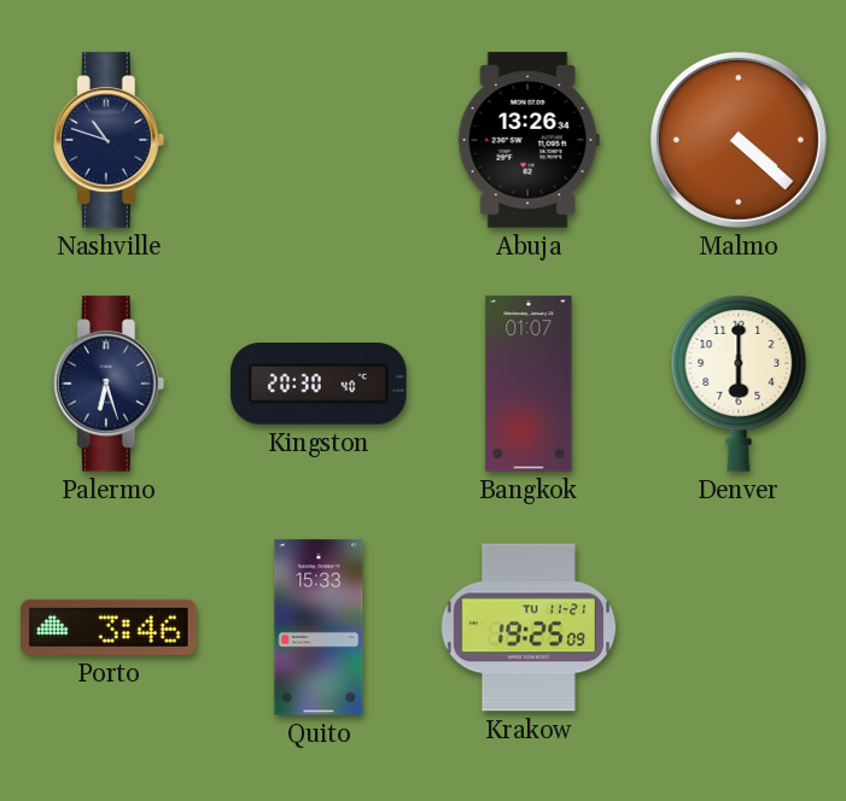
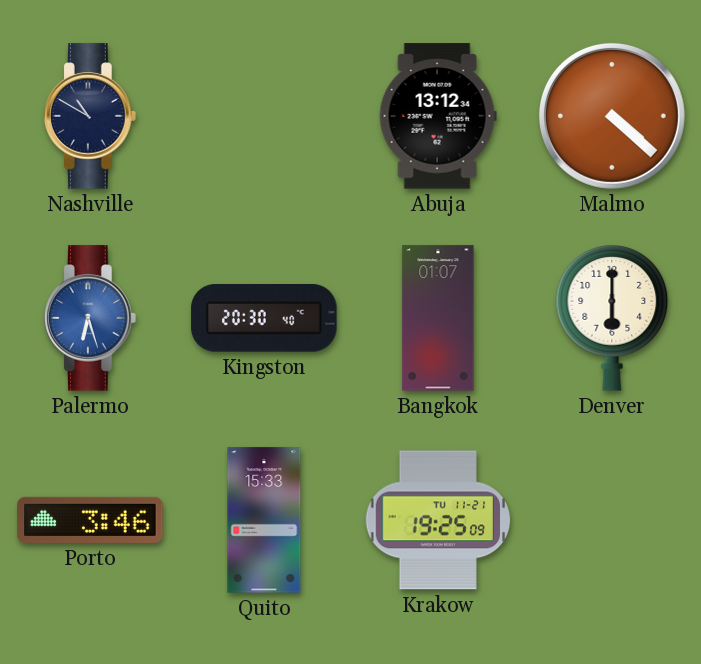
Nashville: 10:48 -> 10:50
Abuja: 13:26 -> 13:12
Palermo dial: navy -> blue
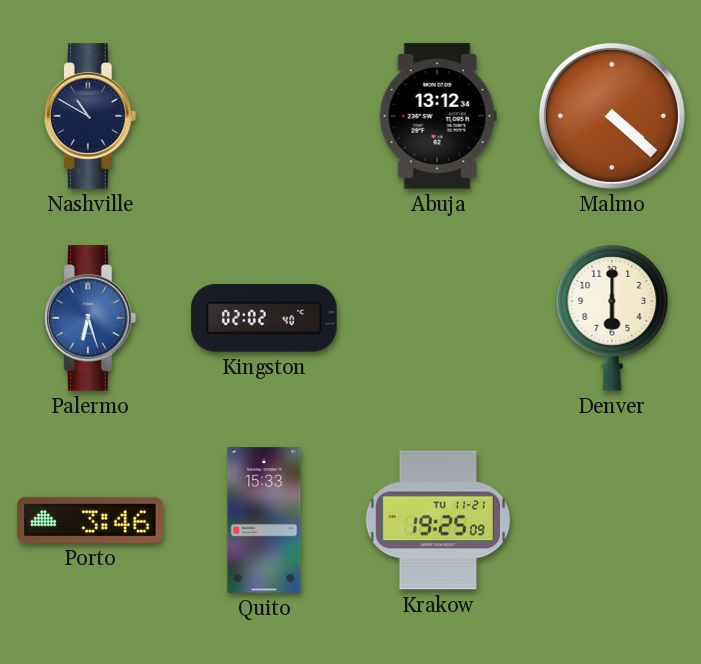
Kingston: 20:30 -> 02:02
Bangkok: 01:07 -> none
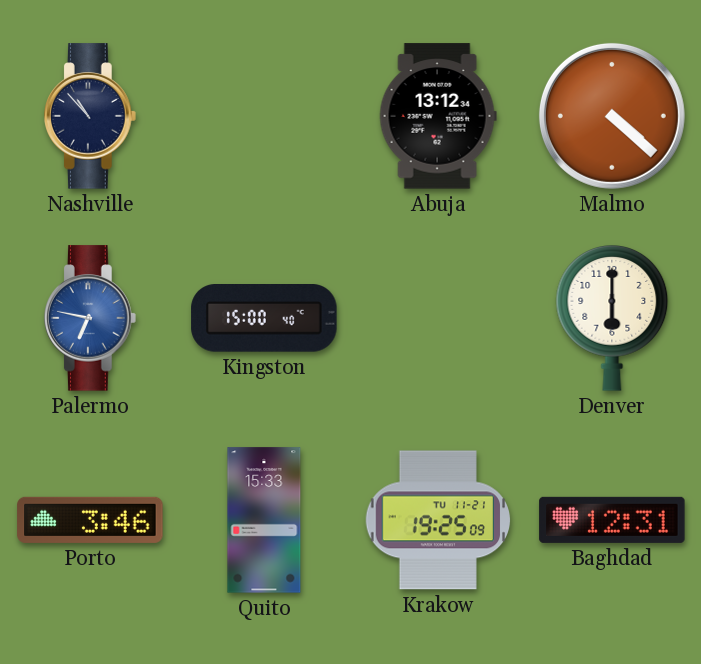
Nashville: 10:50 -> 10:53
Palermo: 6:27 -> 6:47
Kingston: 02:02 -> 15:00
Baghdad: none -> 12:31
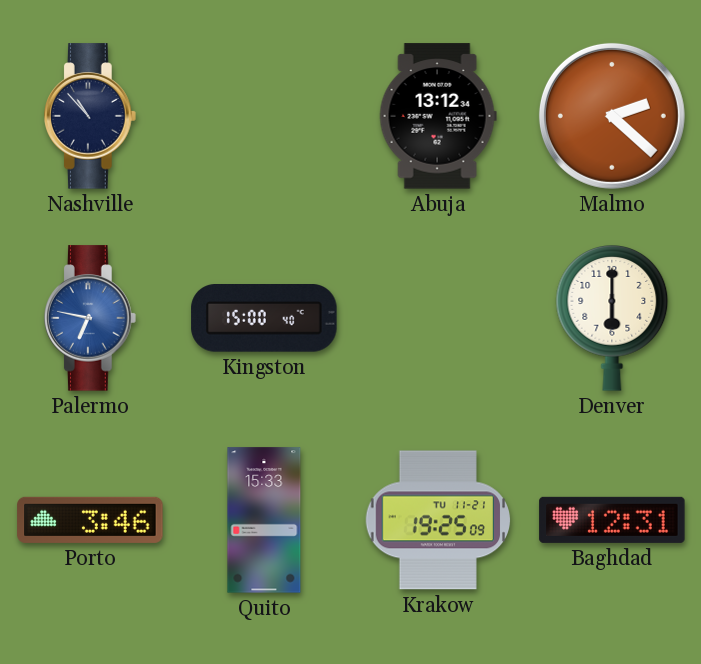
Malmo: 4:22 -> 2:22
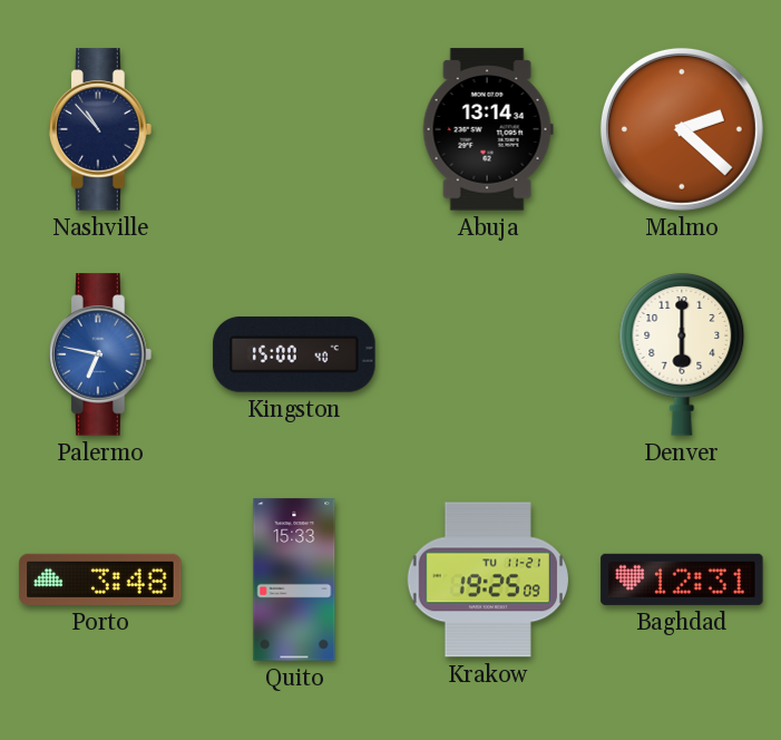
Abuja: 13:12 -> 13:14
Porto: 3:46 -> 3:48
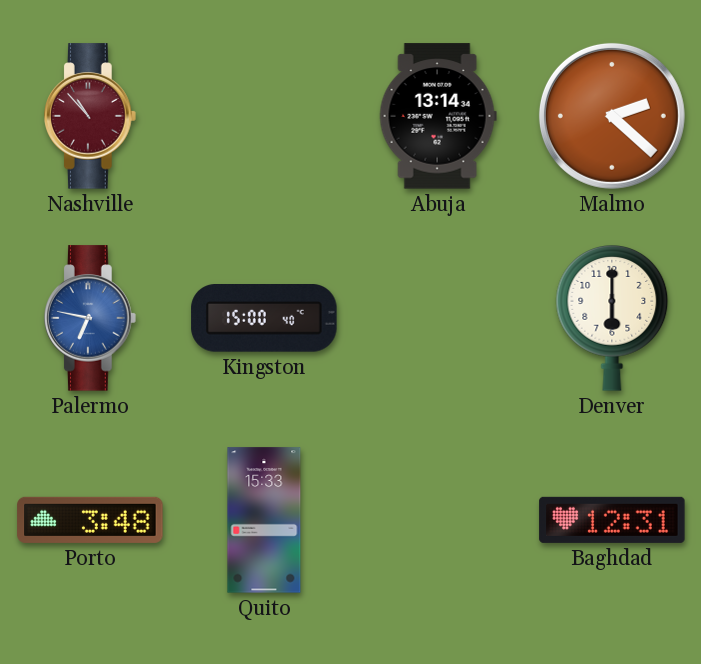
Nashville dial: navy -> burgundy
Krakow: 19:25 -> none
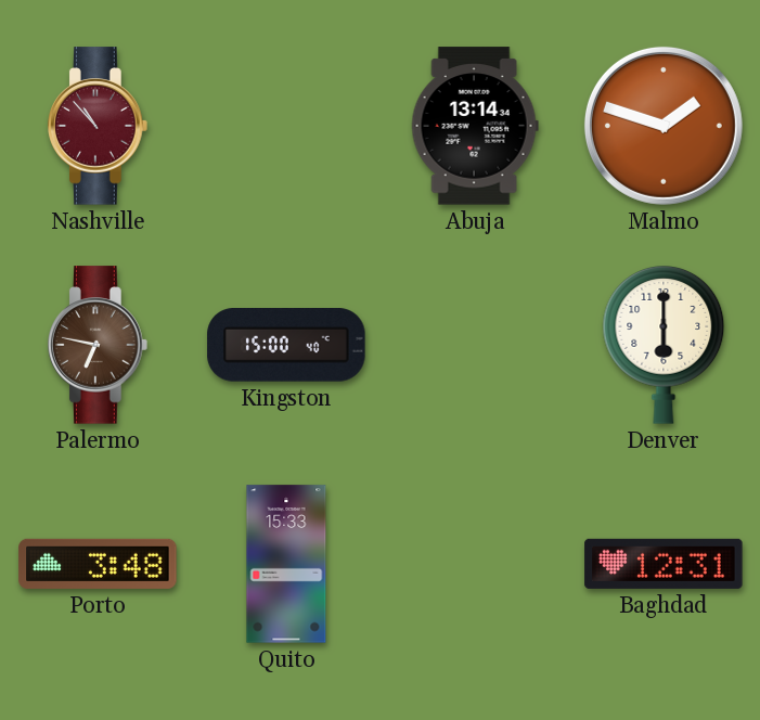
Malmo: 2:22 -> 1:48
Palermo dial: blue -> brown
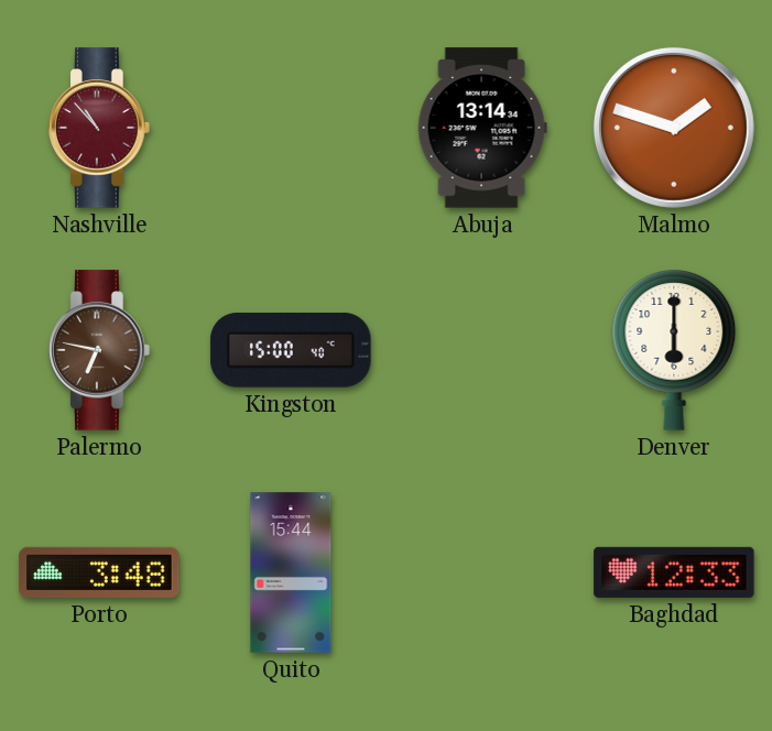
Quito: 15:33 -> 15:44
Baghdad: 12:31 -> 12:33
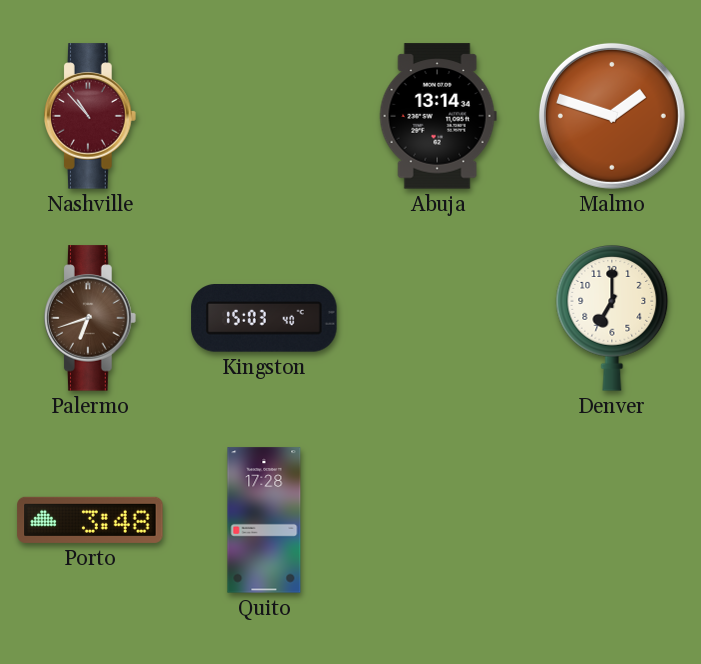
Palermo: 6:47 -> 6:42
Kingston: 15:00 -> 15:03
Denver: 6:00 -> 7:00
Quito: 15:44 -> 17:28
Baghdad: 12:33 -> none
